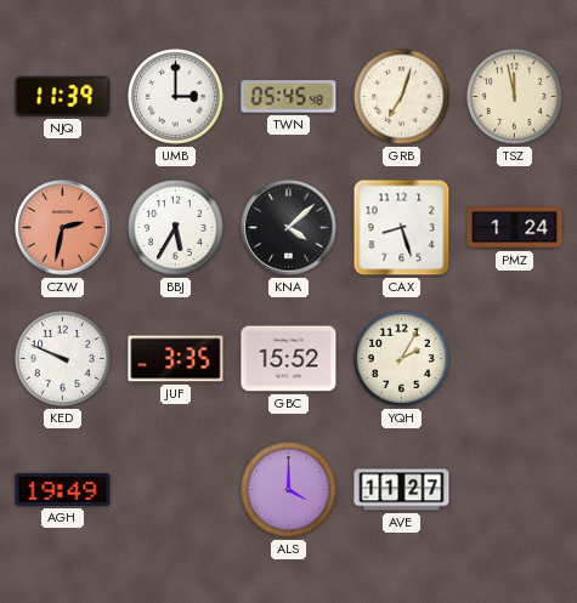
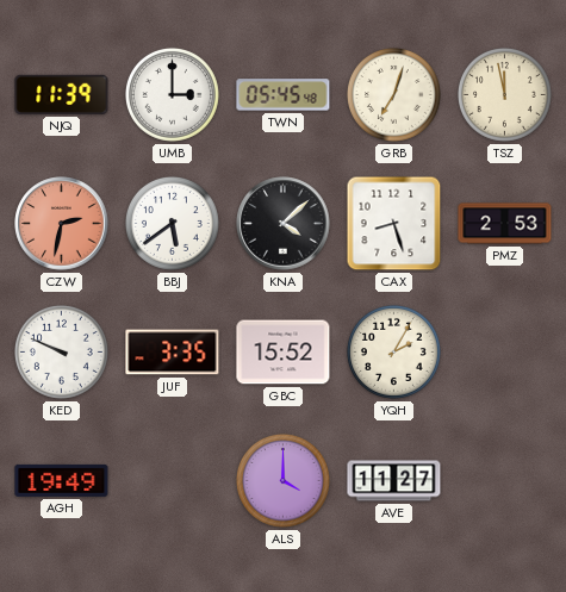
BBJ: 5:35 -> 5:39
PMZ: 1:24 -> 2:53
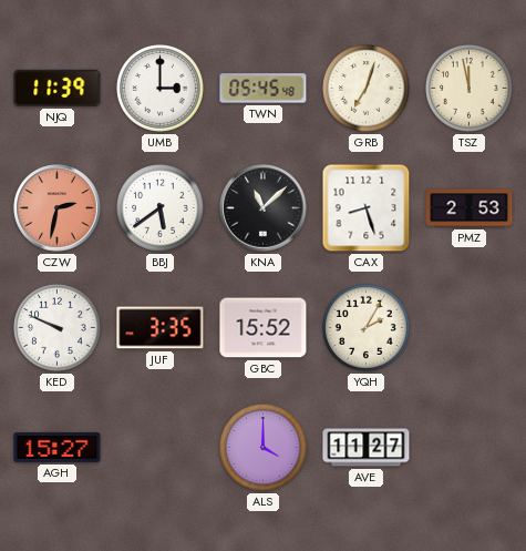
KNA: 4:08 -> 11:08
AGH: 19:49 -> 15:27
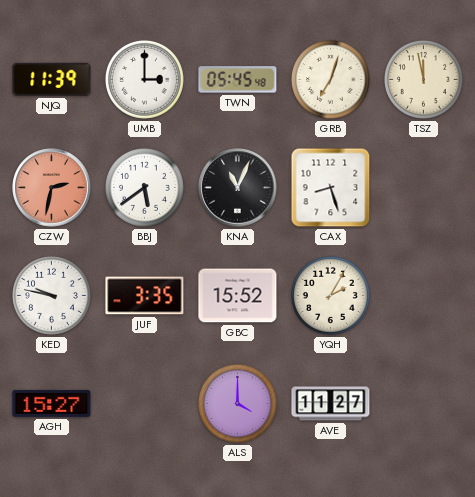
KNA: 11:08 -> 11:04
PMZ: 2:53 -> none
KED: 9:49 -> 9:47
